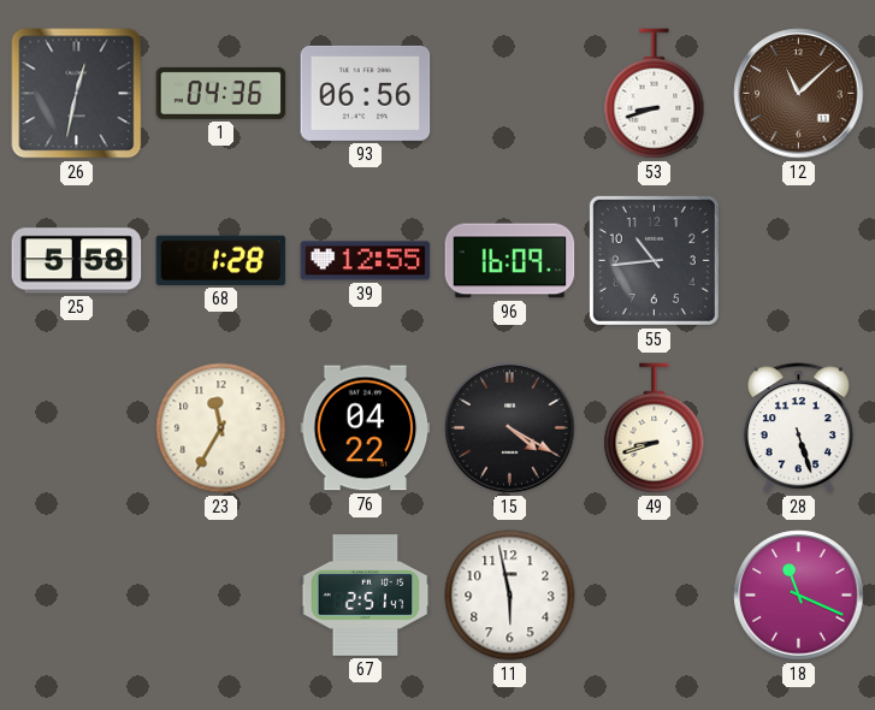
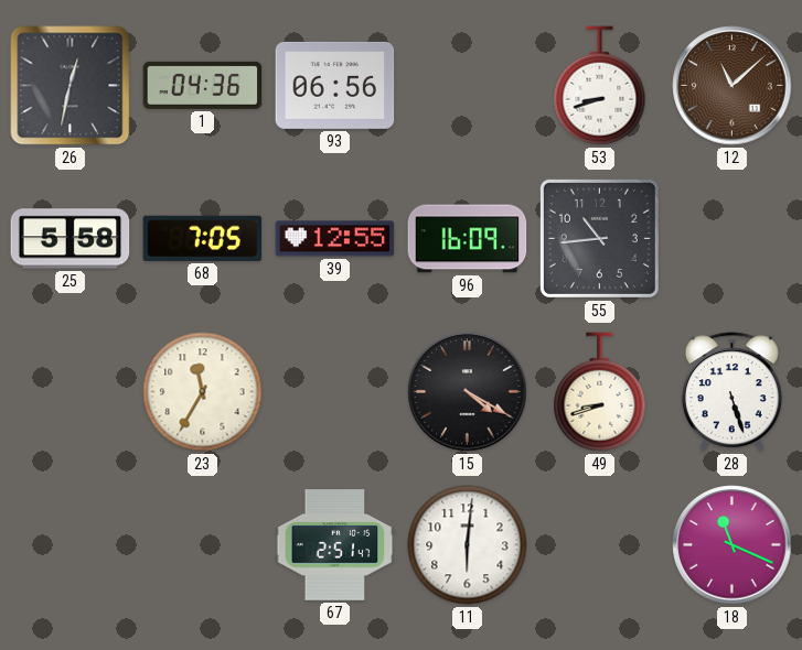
68: 1:28 -> 7:05
76: 04:22 -> none
11: 5:58 -> 6:01
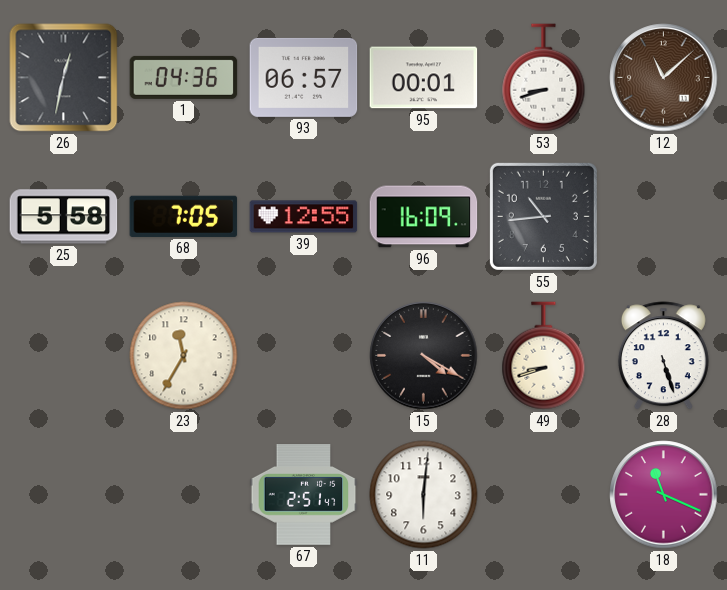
93: 06:56 -> 06:57
95: none -> 00:01
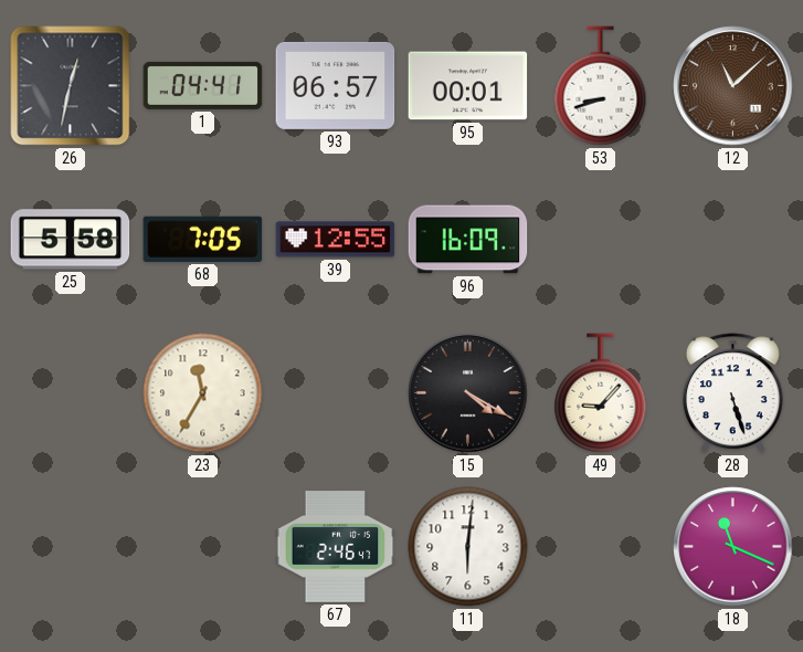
1: 04:36 -> 04:41
55: 10:44 -> none
49: 8:42 -> 9:07
67: 2:51 -> 2:46
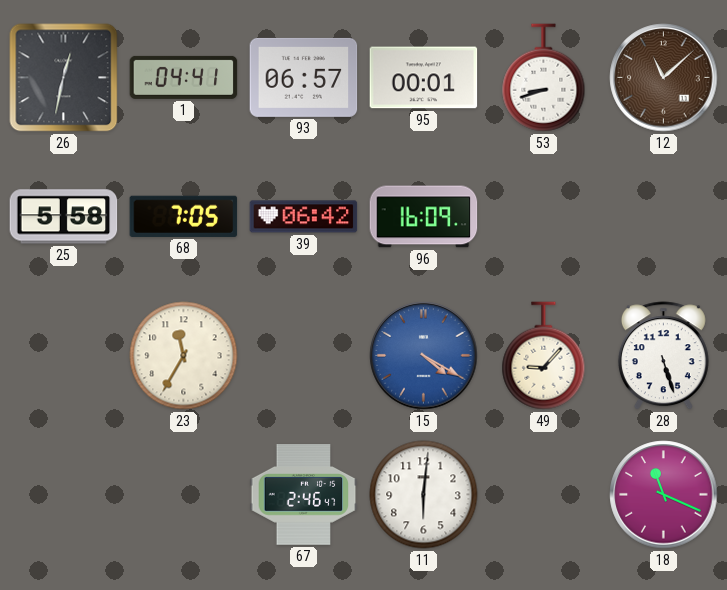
39: 12:55 -> 06:42
15 dial: black -> blue
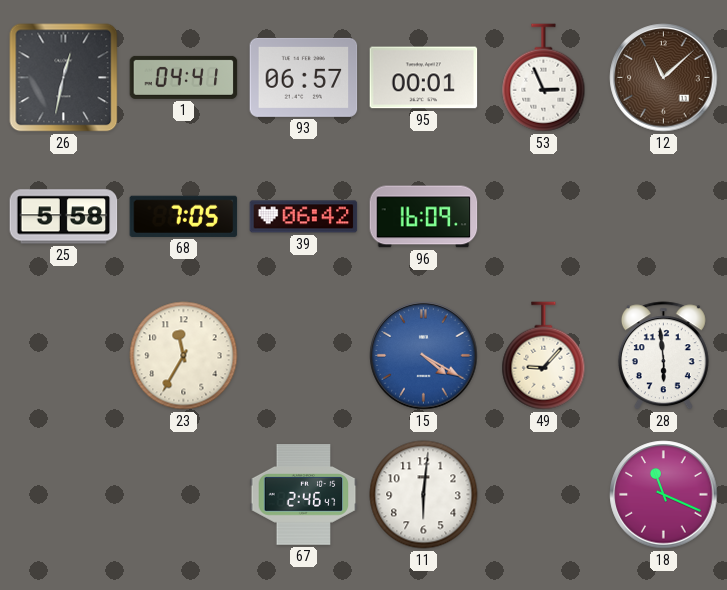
53: 8:42 -> 2:56
28: 5:27 -> 5:59
